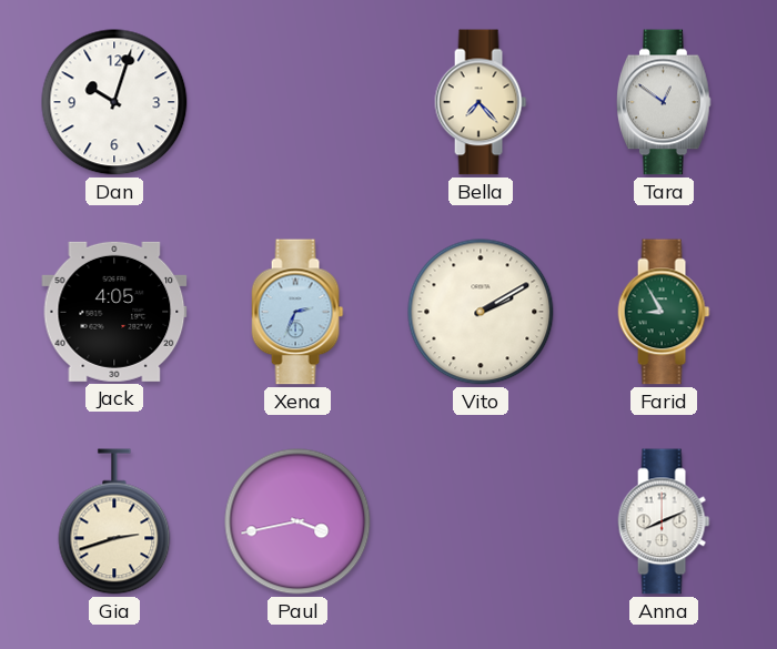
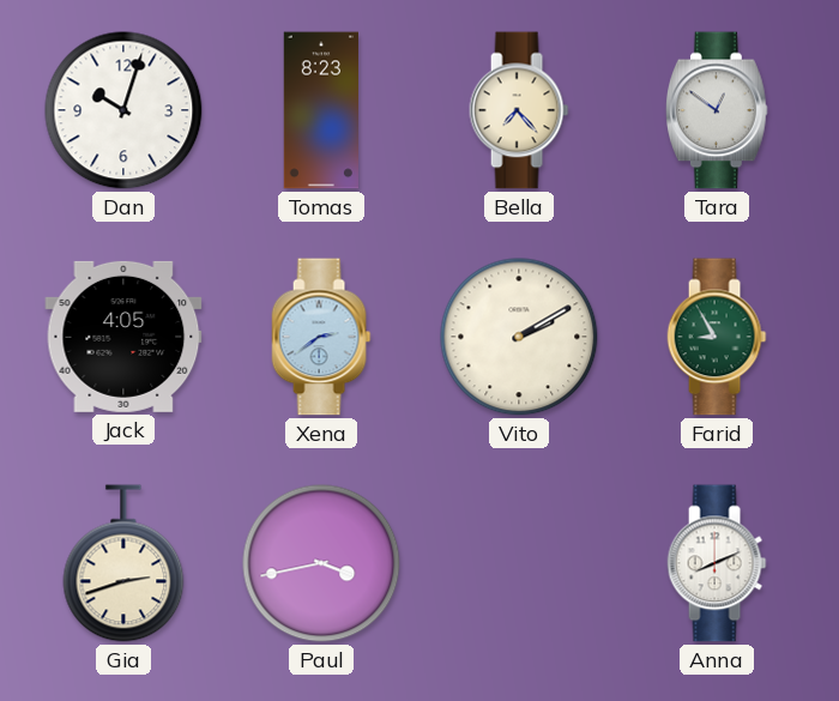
Tomas: none -> 8:23
Xena: 2:34 -> 2:39
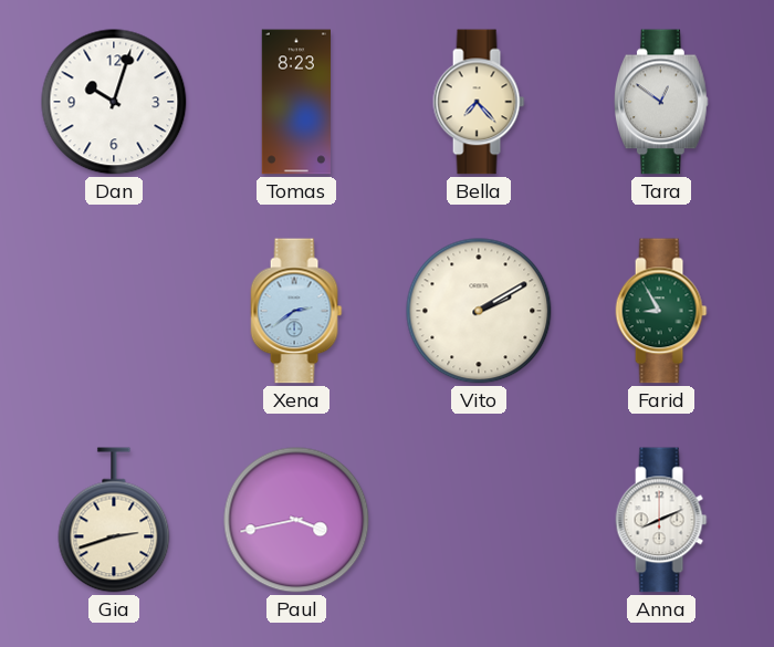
Jack: 4:05 -> none
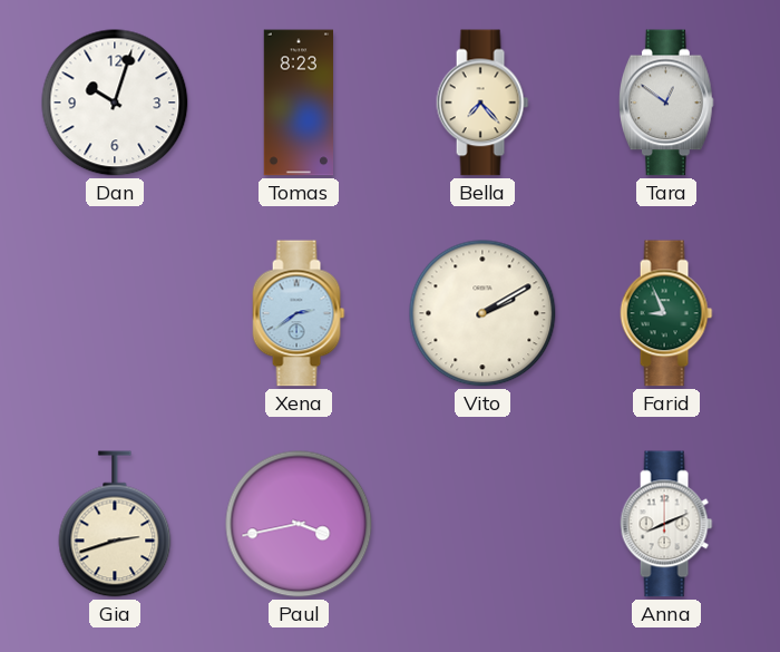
Farid: 8:55 -> 8:56
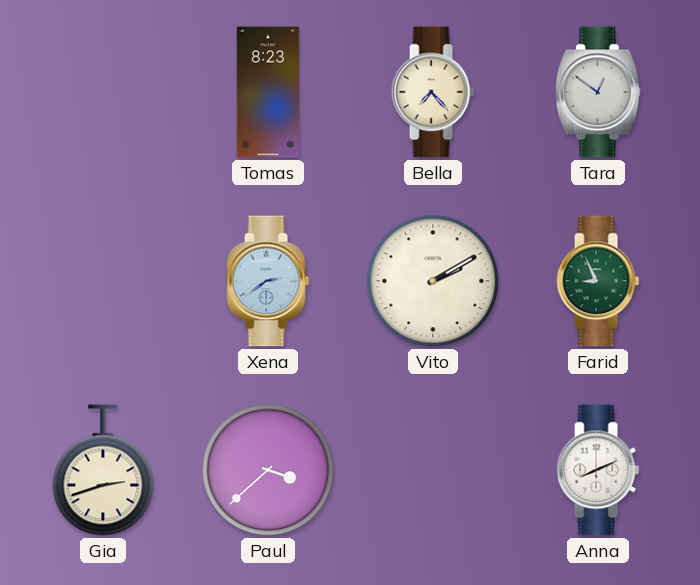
Dan: 10:03 -> none
Paul: 3:43 -> 3:38
